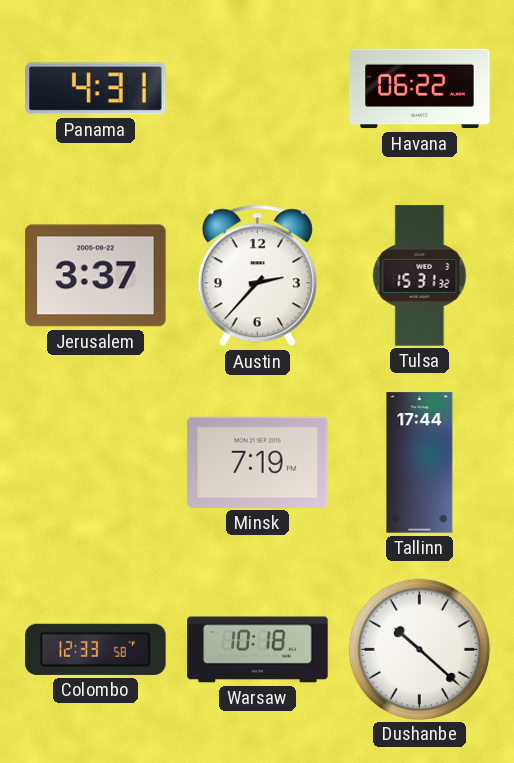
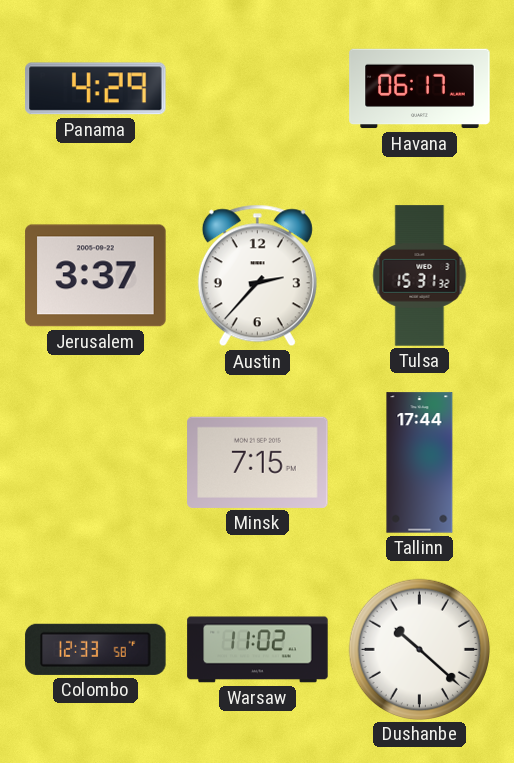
Panama: 4:31 -> 4:29
Havana: 06:22 -> 06:17
Minsk: 7:19 -> 7:15
Warsaw: 10:18 -> 11:02
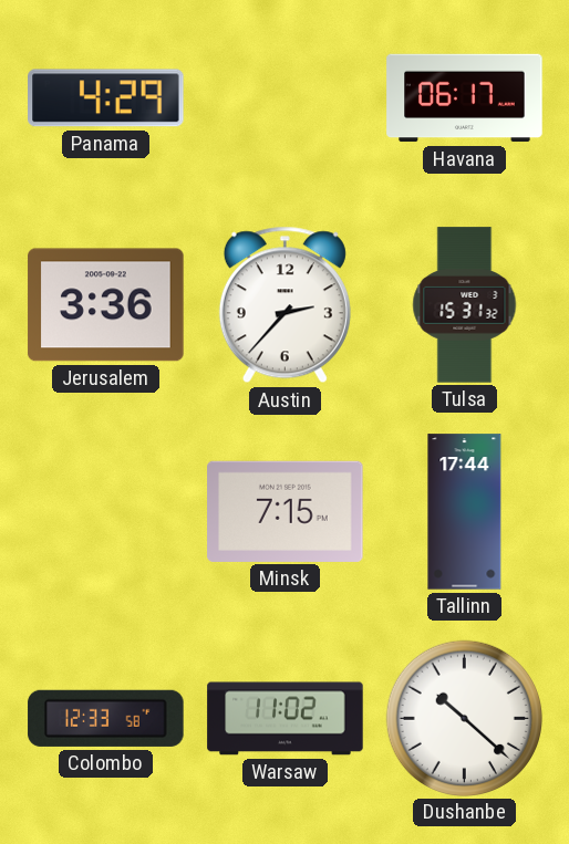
Jerusalem: 3:37 -> 3:36
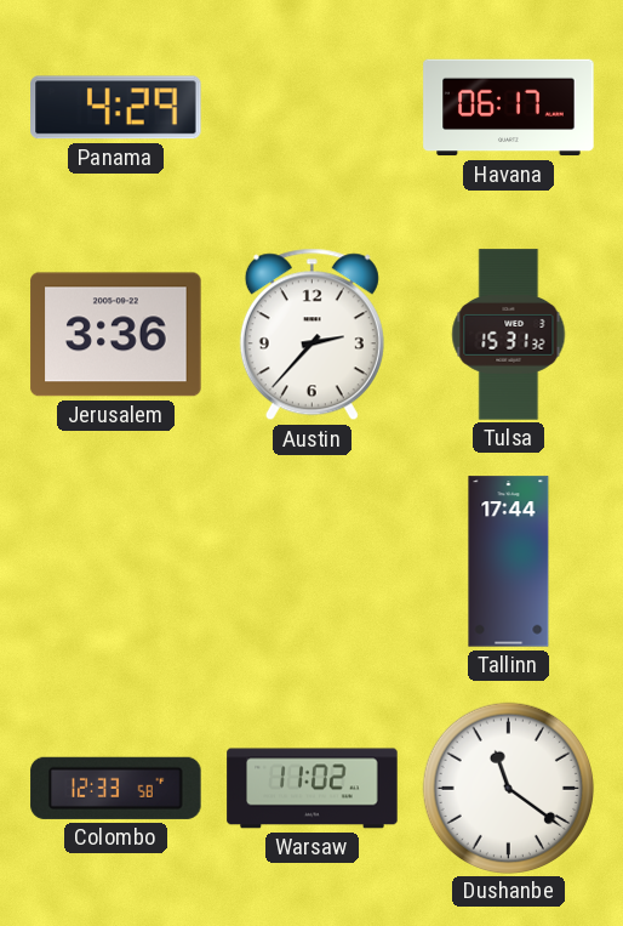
Minsk: 7:15 -> none
Dushanbe: 10:22 -> 11:21
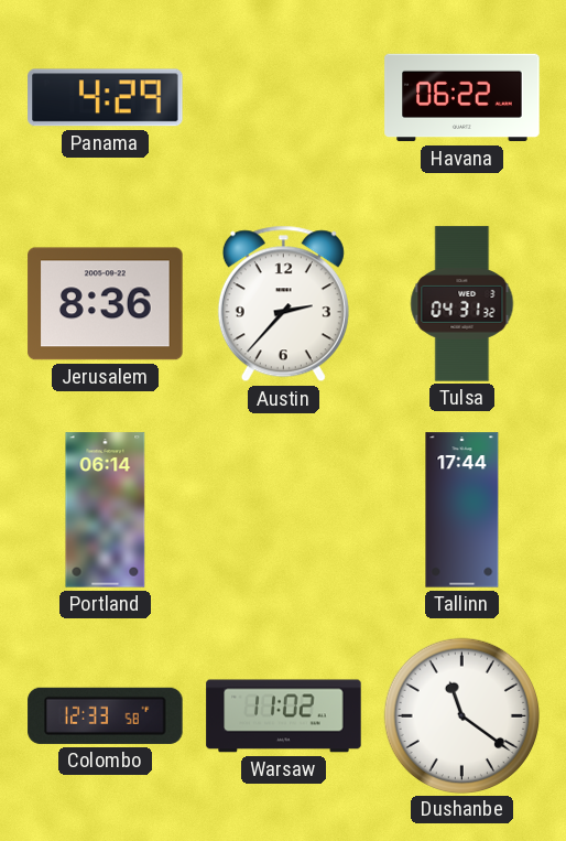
Havana: 06:17 -> 06:22
Jerusalem: 3:36 -> 8:36
Tulsa: 15:31 -> 04:31
Portland: none -> 06:14
